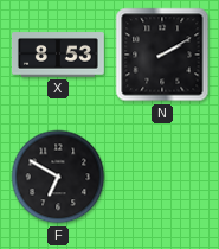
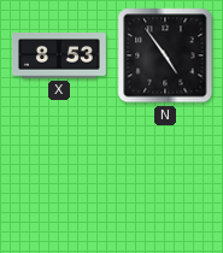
N: 2:10 -> 4:54
F: 6:50 -> none
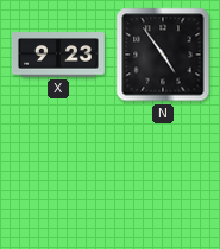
X: 8:53 -> 9:23
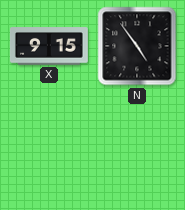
X: 9:23 -> 9:15
